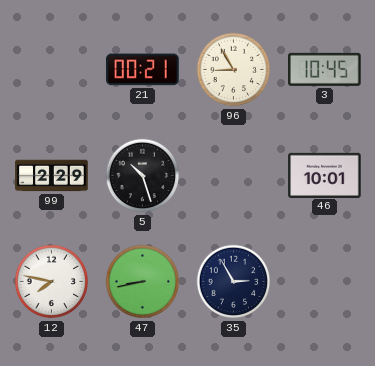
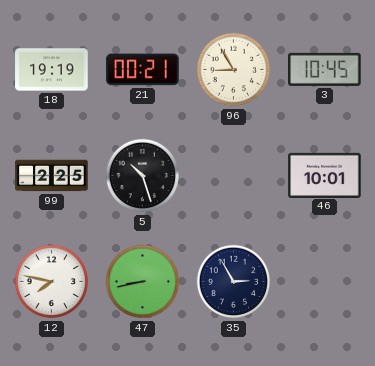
18: none -> 19:19
99: 2:29 -> 2:25
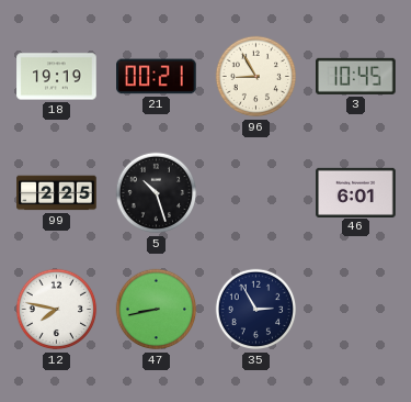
46: 10:01 -> 6:01
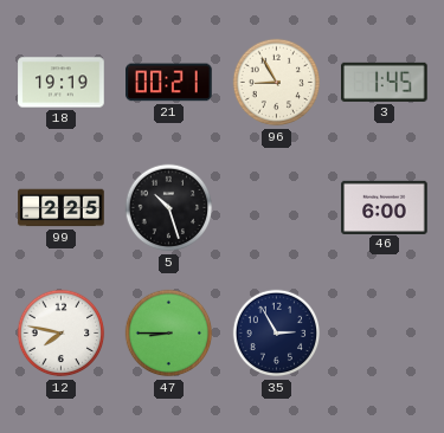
3: 10:45 -> 1:45
46: 6:01 -> 6:00
47: 8:43 -> 8:45
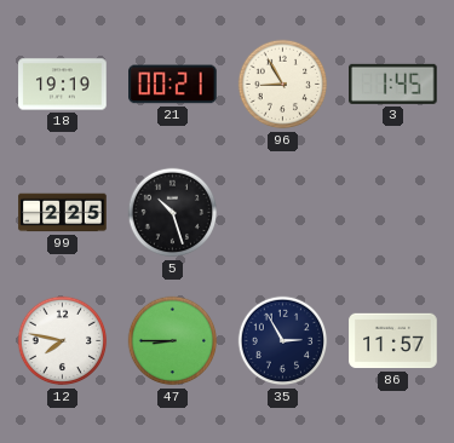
46: 6:00 -> none
86: none -> 11:57
